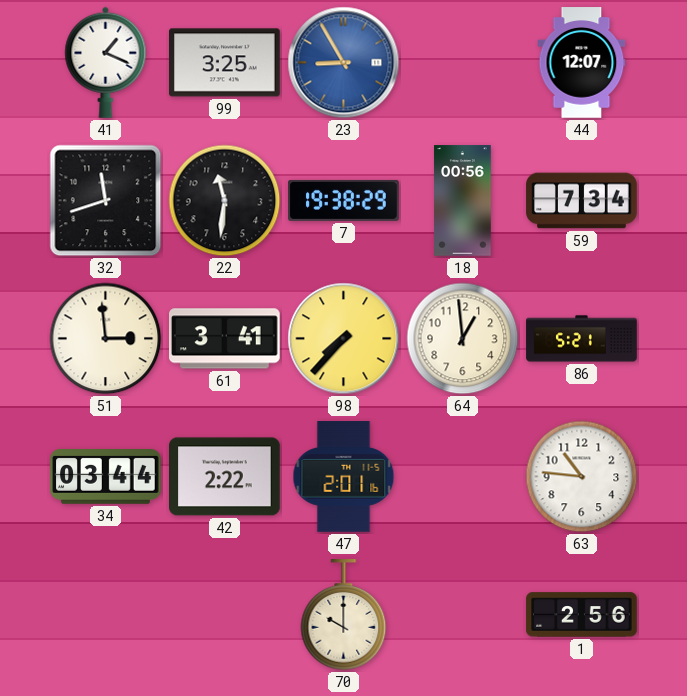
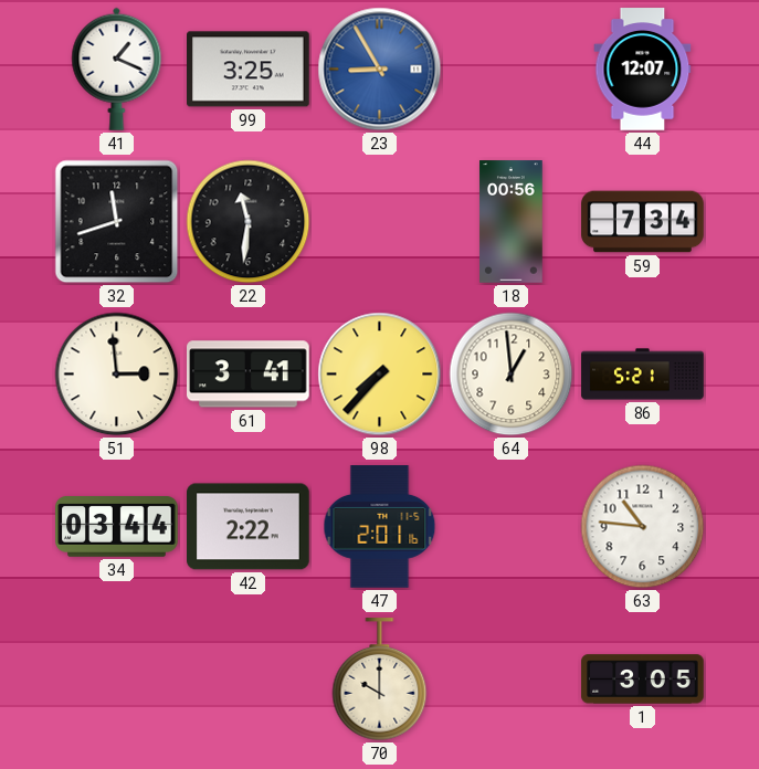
7: 19:38 -> none
1: 2:56 -> 3:05
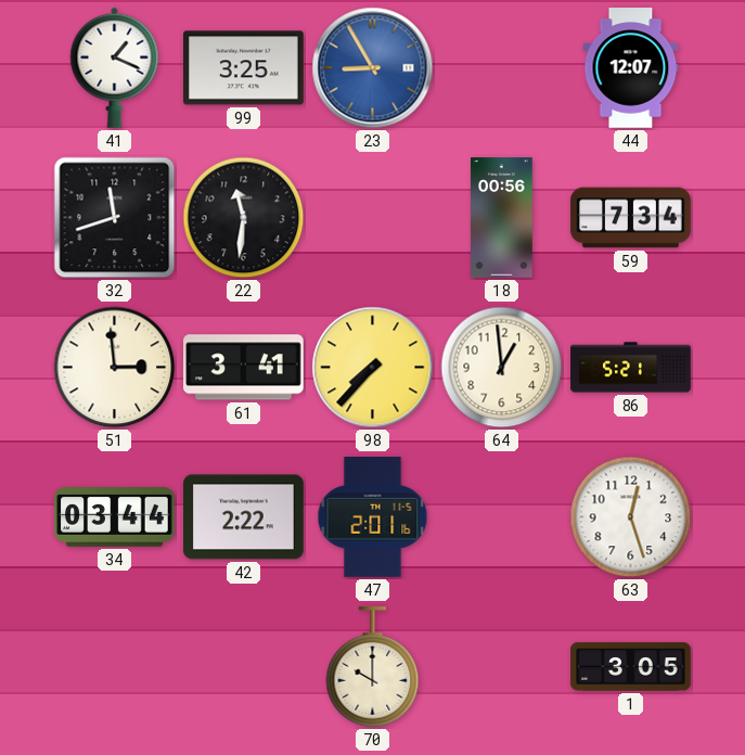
63: 10:46 -> 12:27
